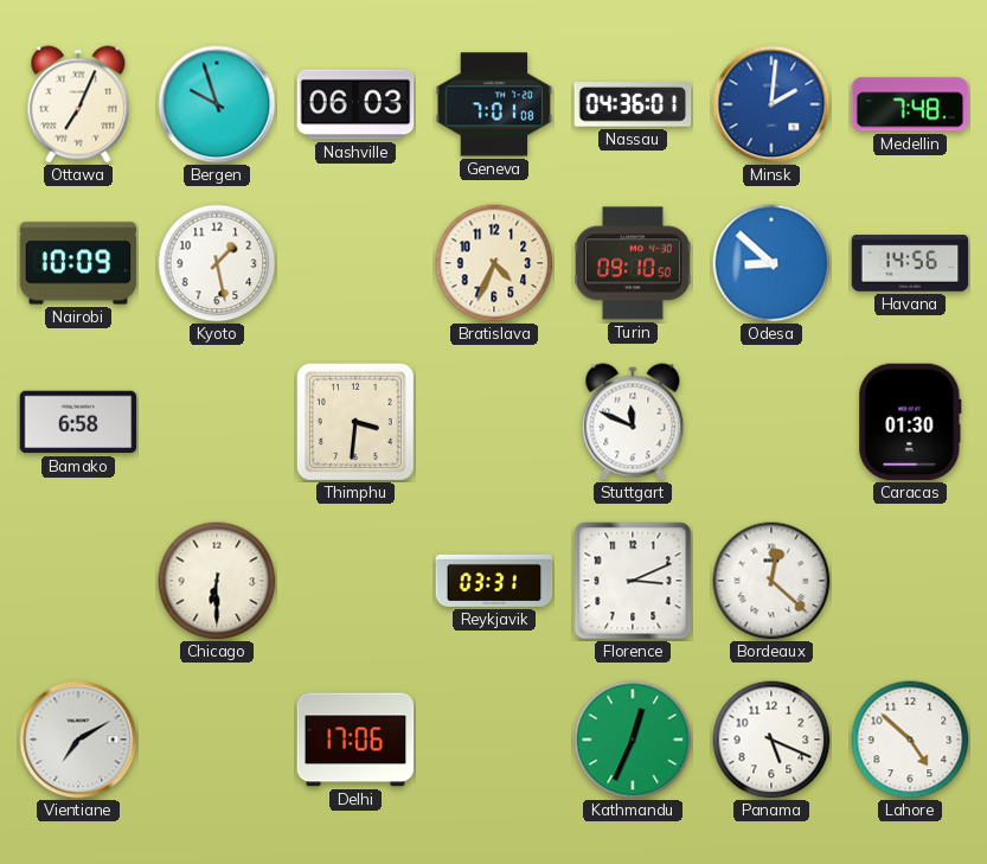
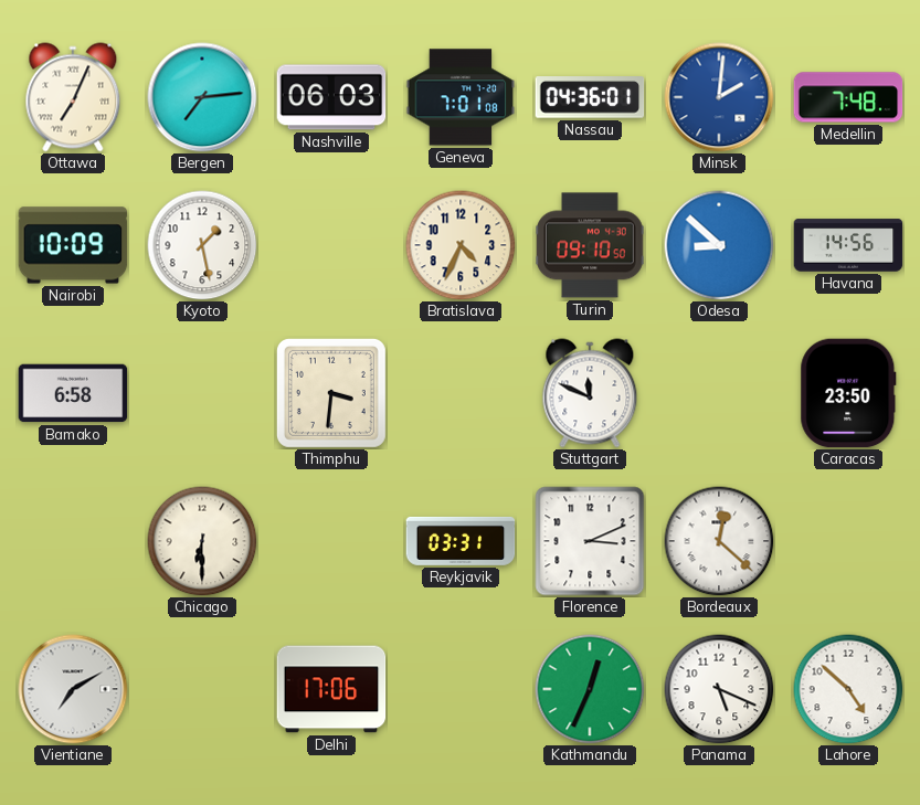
Bergen: 9:57 -> 7:14
Caracas: 01:30 -> 23:50
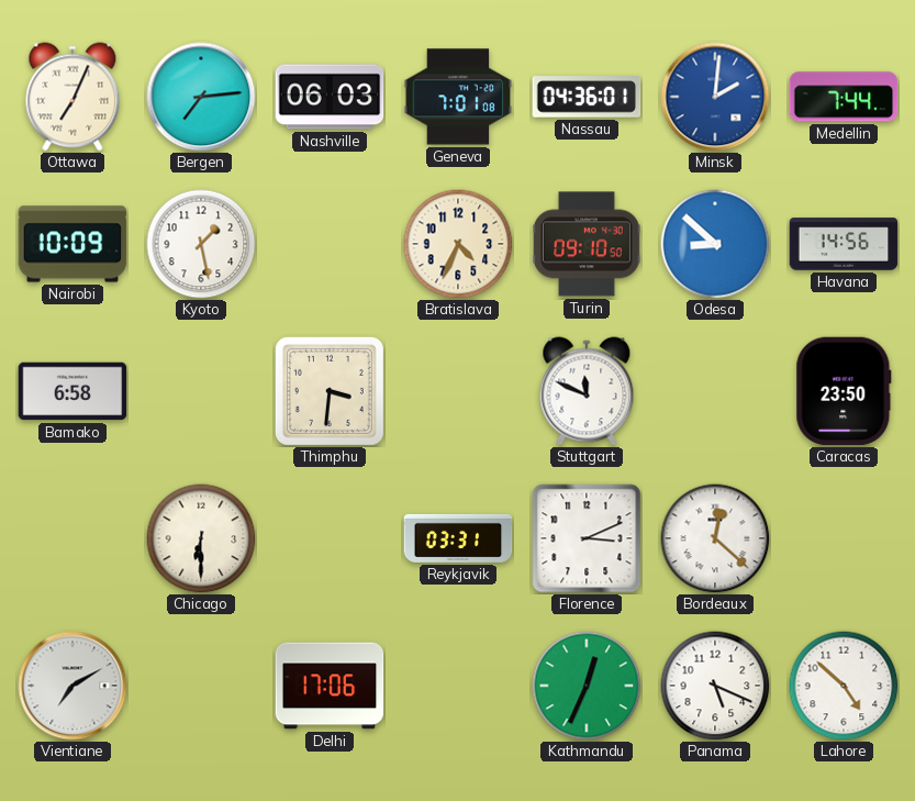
Medellin: 7:48 -> 7:44
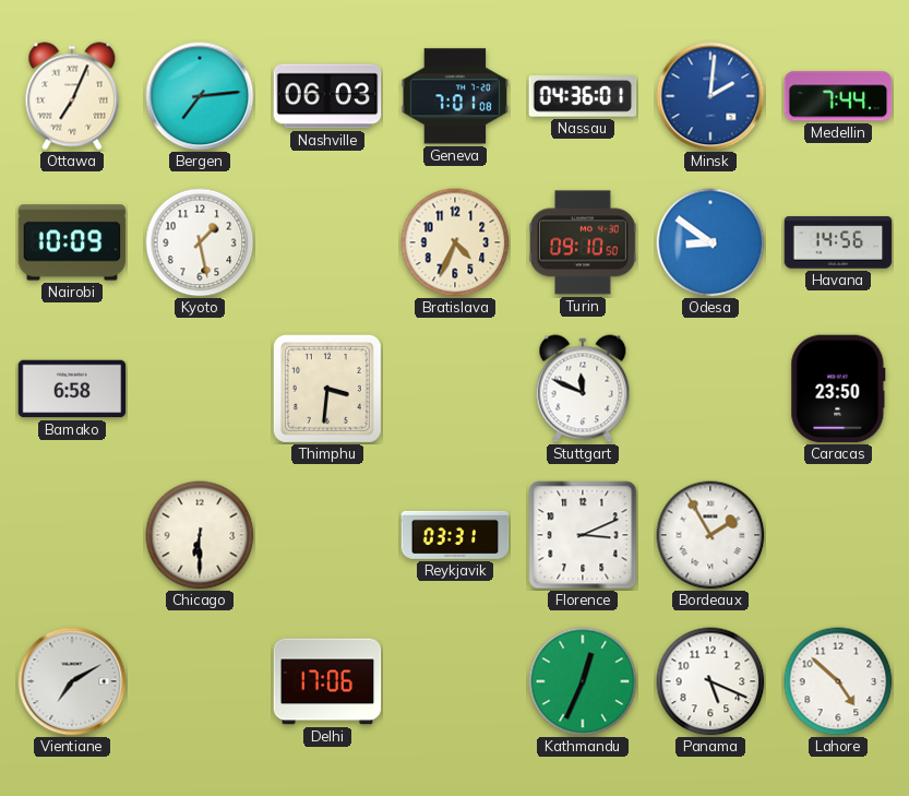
Odesa: 8:52 -> 8:51
Bordeaux: 12:22 -> 1:55
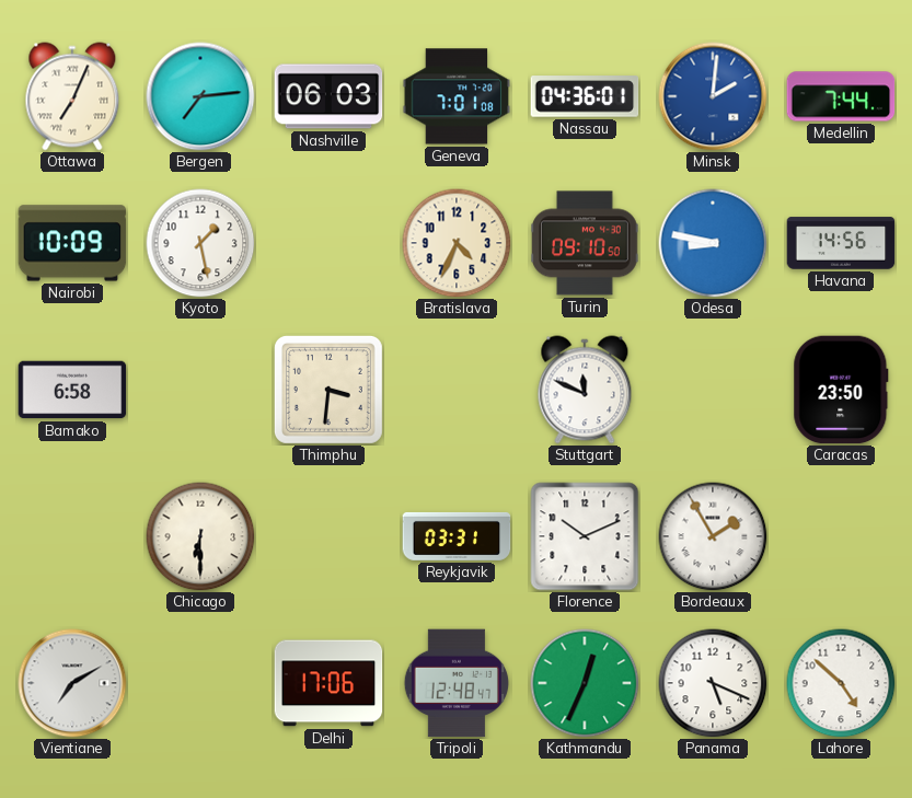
Odesa: 8:51 -> 8:47
Florence: 3:11 -> 10:11
Tripoli: none -> 12:48
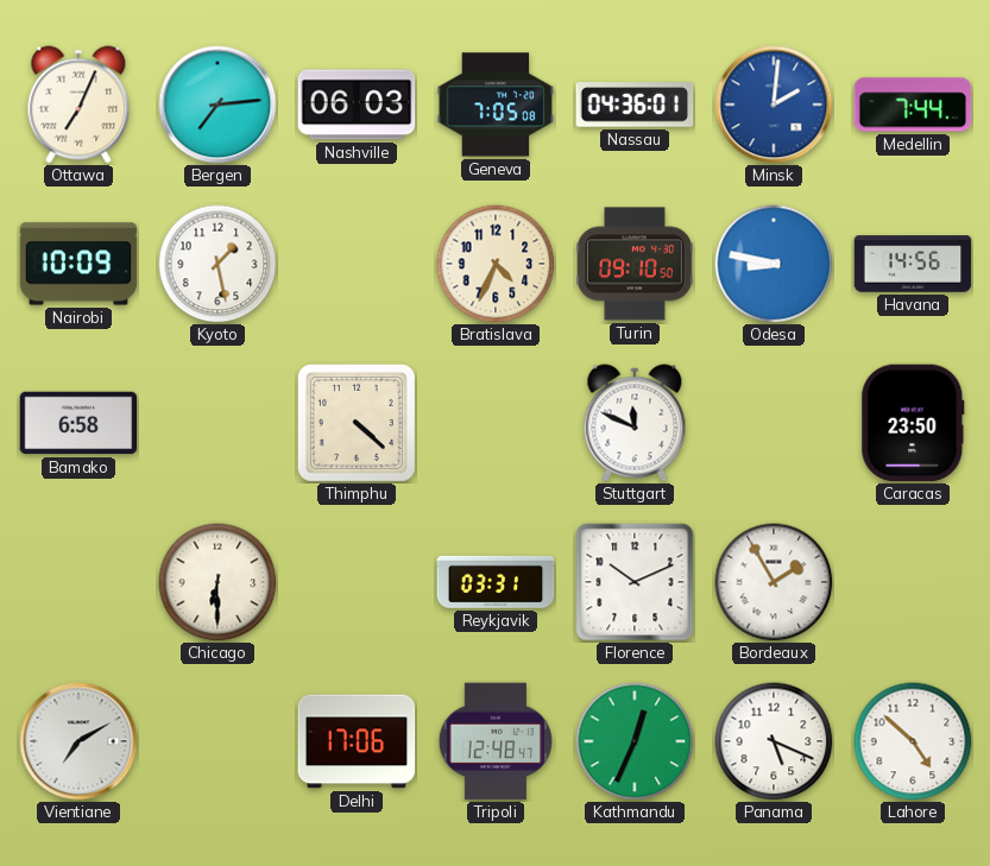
Geneva: 7:01 -> 7:05
Thimphu: 3:31 -> 4:22
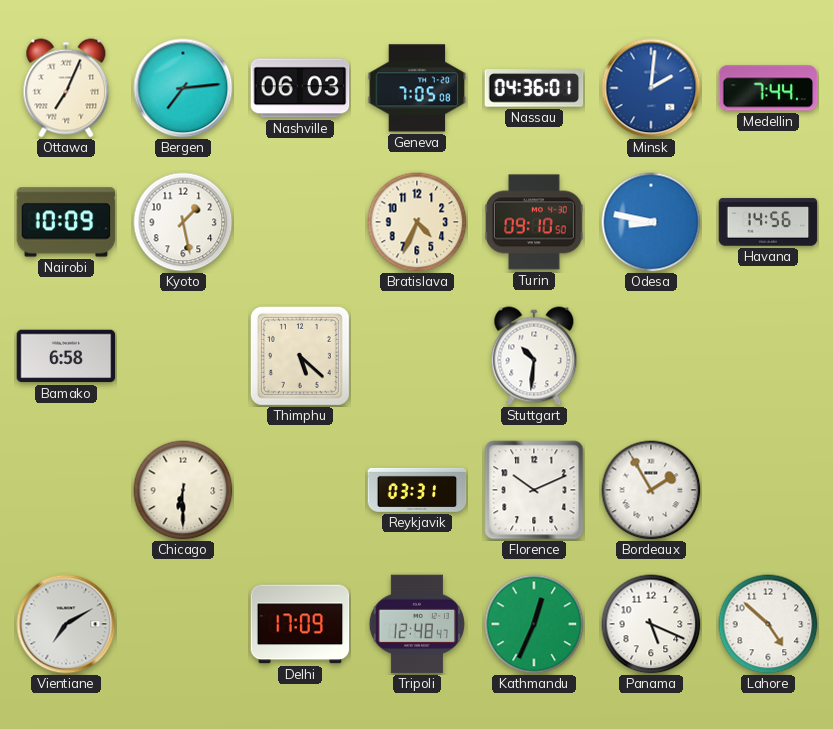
Thimphu: 4:22 -> 5:22
Stuttgart: 11:49 -> 10:31
Caracas: 23:50 -> none
Delhi: 17:06 -> 17:09
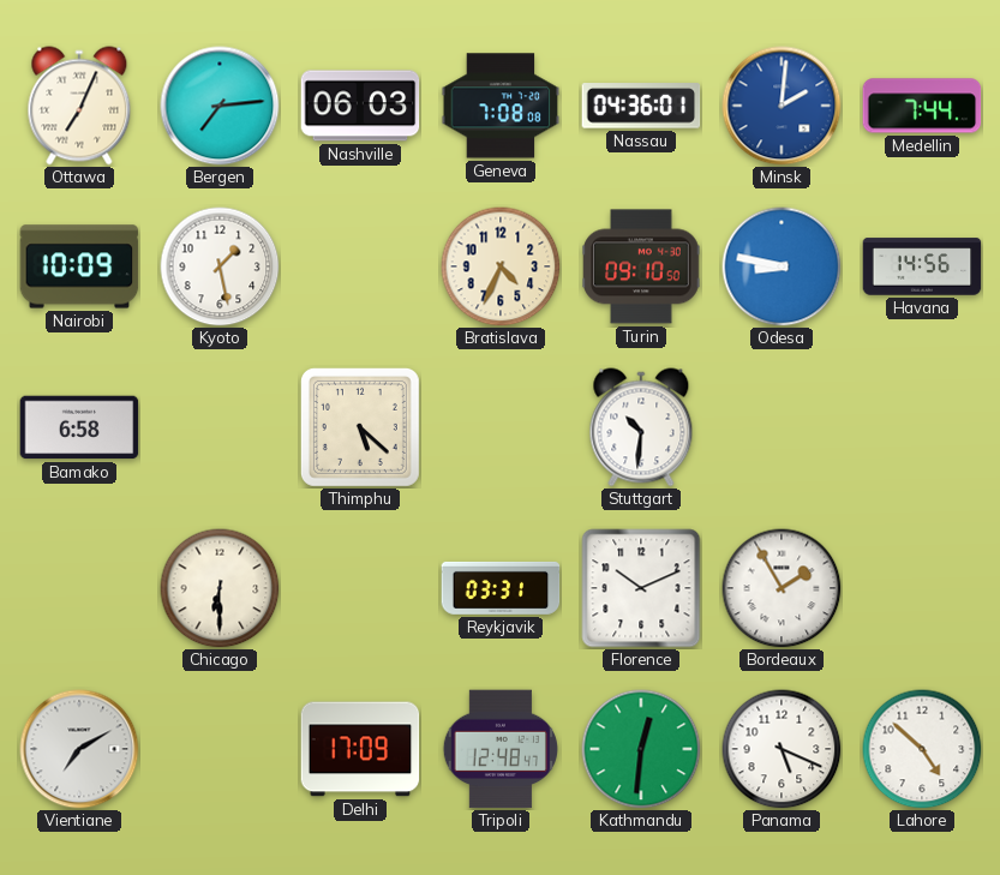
Geneva: 7:05 -> 7:08
Kathmandu: 12:34 -> 12:31
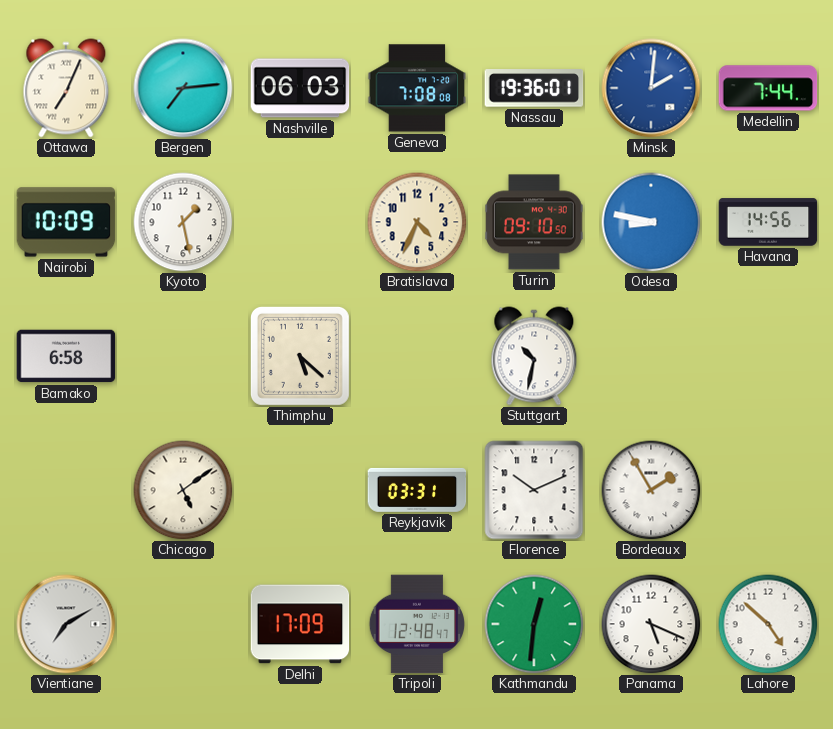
Nassau: 04:36 -> 19:36
Stuttgart: 10:31 -> 10:32
Chicago: 6:30 -> 5:09
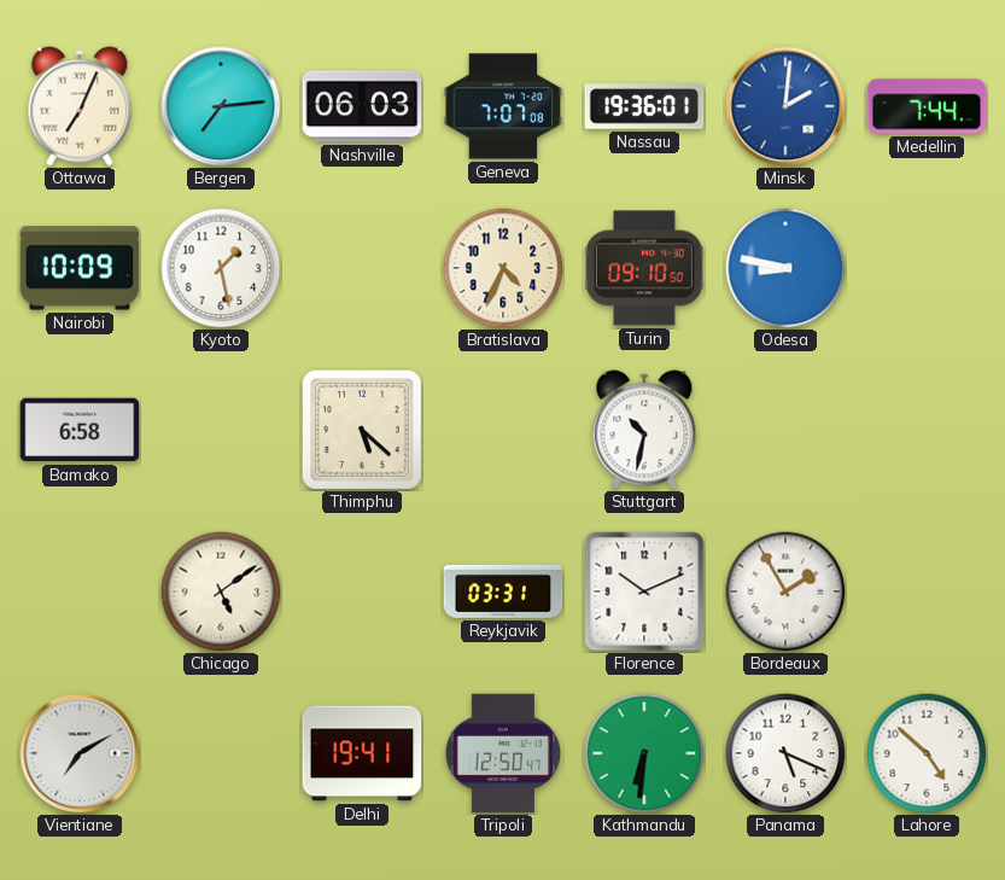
Geneva: 7:08 -> 7:07
Havana: 14:56 -> none
Delhi: 17:09 -> 19:41
Tripoli: 12:48 -> 12:50
Kathmandu: 12:31 -> 6:31
